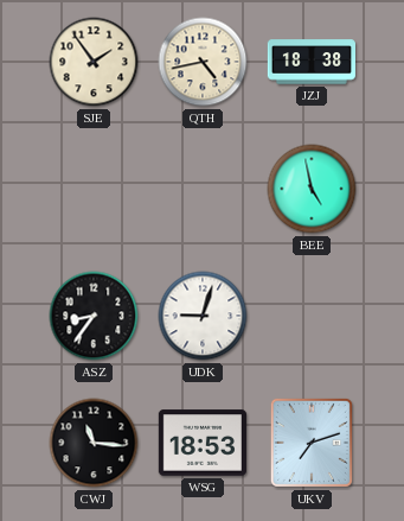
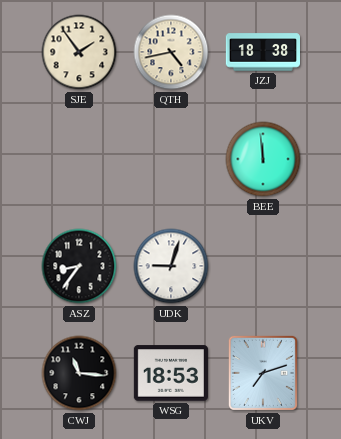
BEE: 4:58 -> 11:59
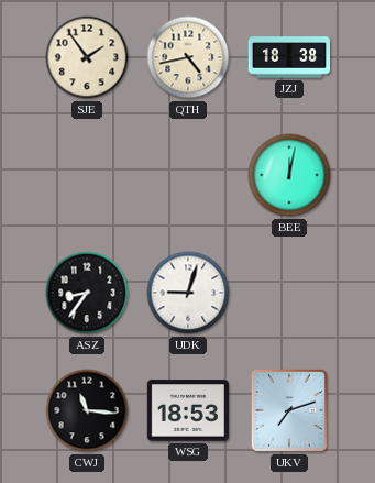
BEE: 11:59 -> 12:02
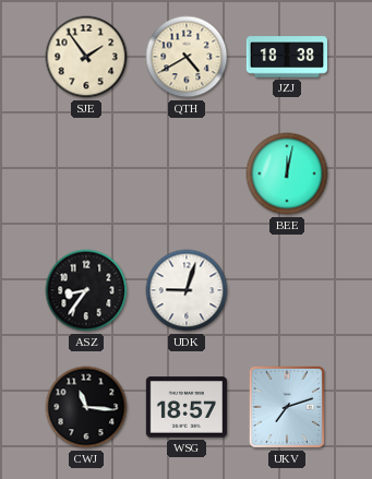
QTH: 4:43 -> 4:40
WSG: 18:53 -> 18:57
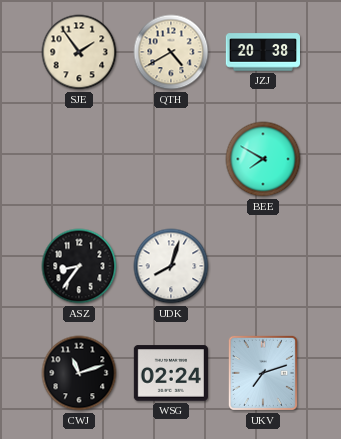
JZJ: 18:38 -> 20:38
BEE: 12:02 -> 7:50
UDK: 9:03 -> 8:03
CWJ: 11:16 -> 11:12
WSG: 18:57 -> 02:24
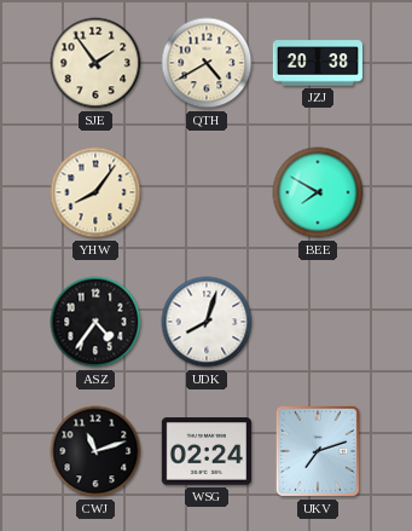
YHW: none -> 8:06
ASZ: 8:36 -> 4:36
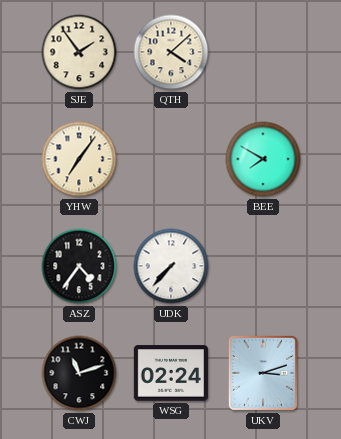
QTH: 4:40 -> 4:08
JZJ: 20:38 -> none
YHW: 8:06 -> 7:06
UDK: 8:03 -> 7:37
UKV: 7:12 -> 3:12
